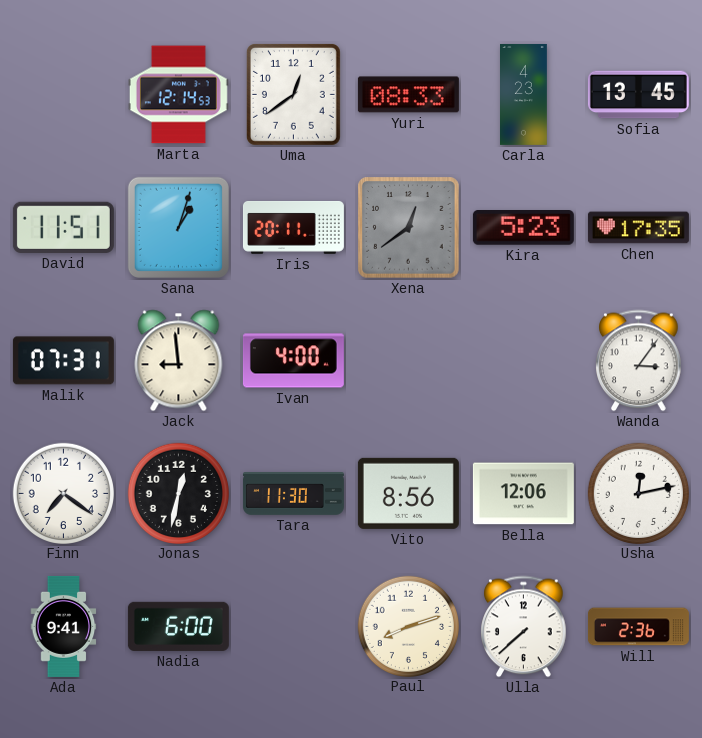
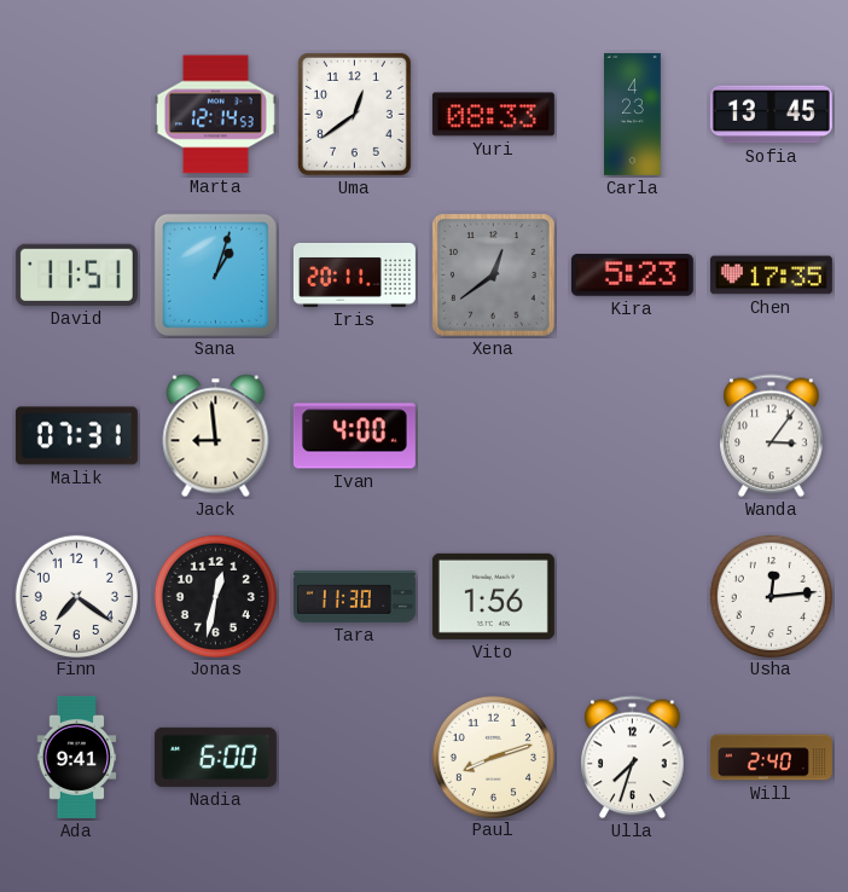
Vito: 8:56 -> 1:56
Bella: 12:06 -> none
Usha: 12:13 -> 12:14
Ulla: 7:38 -> 7:33
Will: 2:36 -> 2:40
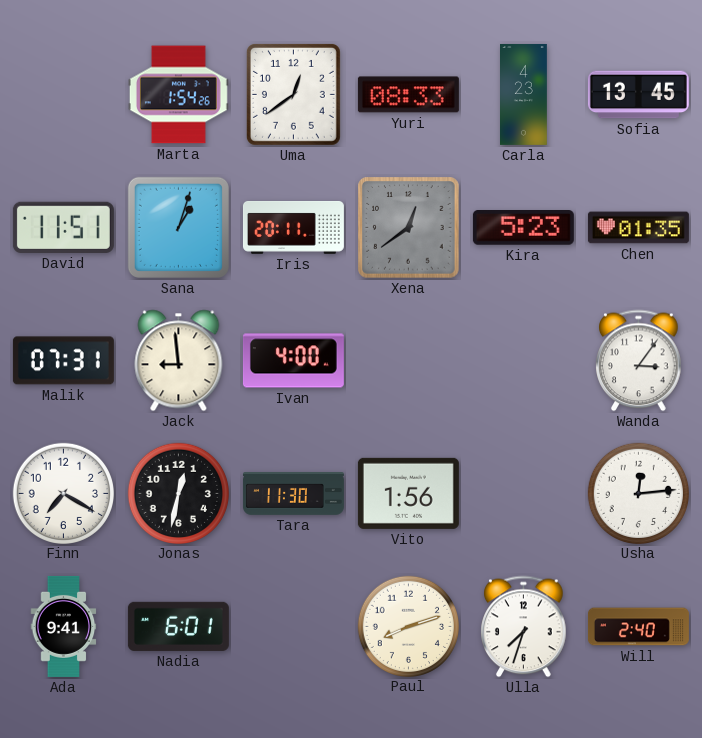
Marta: 12:14 -> 1:54
Chen: 17:35 -> 01:35
Finn: 7:21 -> 7:20
Nadia: 6:00 -> 6:01
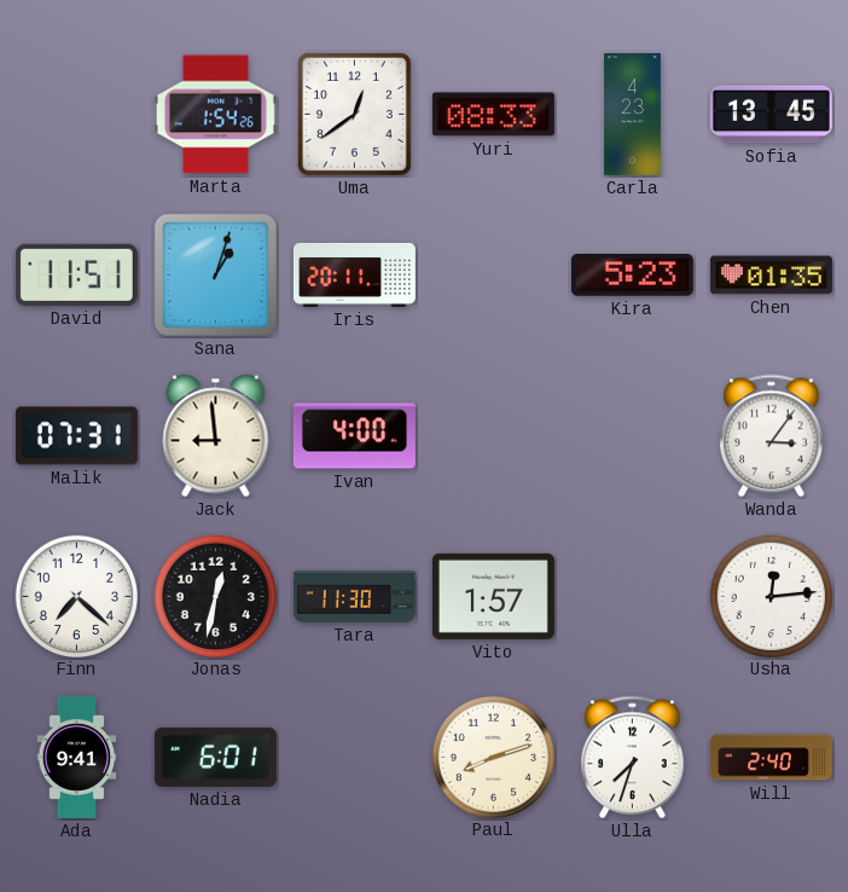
Xena: 12:39 -> none
Finn: 7:20 -> 7:22
Vito: 1:56 -> 1:57
